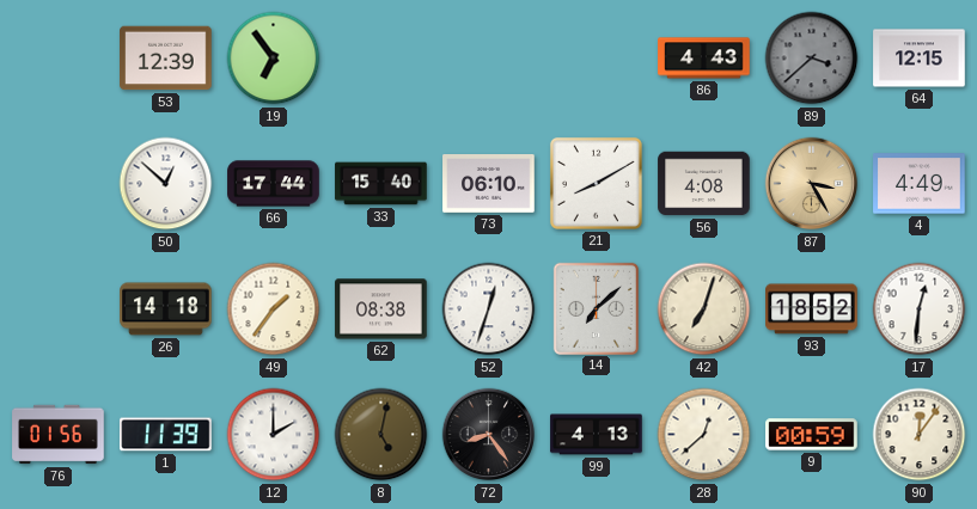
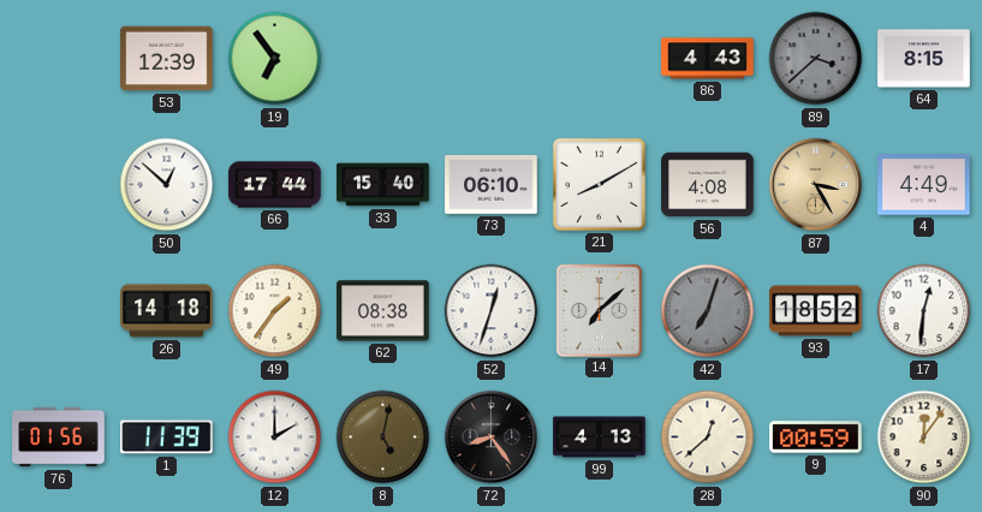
64: 12:15 -> 8:15
42 dial: cream -> grey
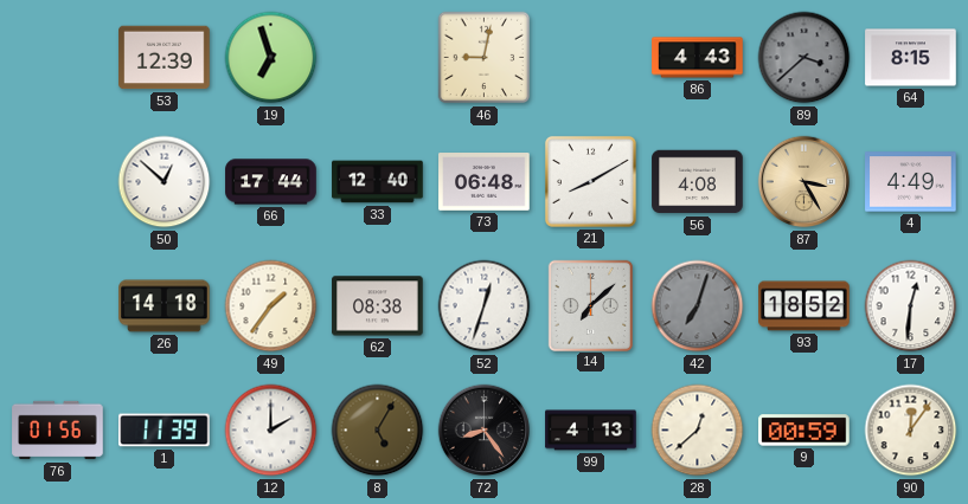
19: 6:54 -> 6:57
46: none -> 9:02
33: 15:40 -> 12:40
73: 06:10 -> 06:48
8: 5:02 -> 5:05
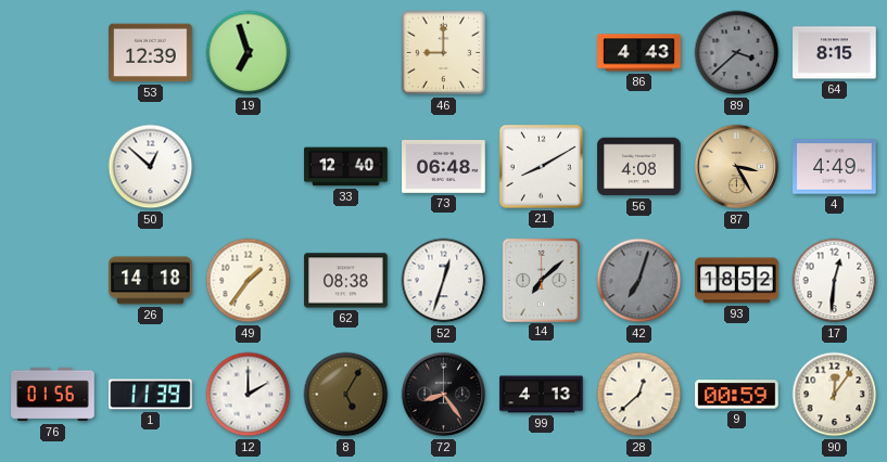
46: 9:02 -> 9:00
66: 17:44 -> none
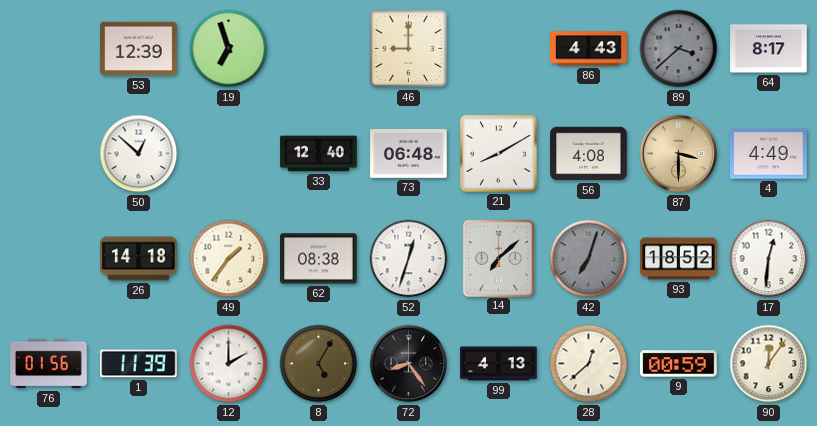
64: 8:15 -> 8:17
87: 3:25 -> 3:30
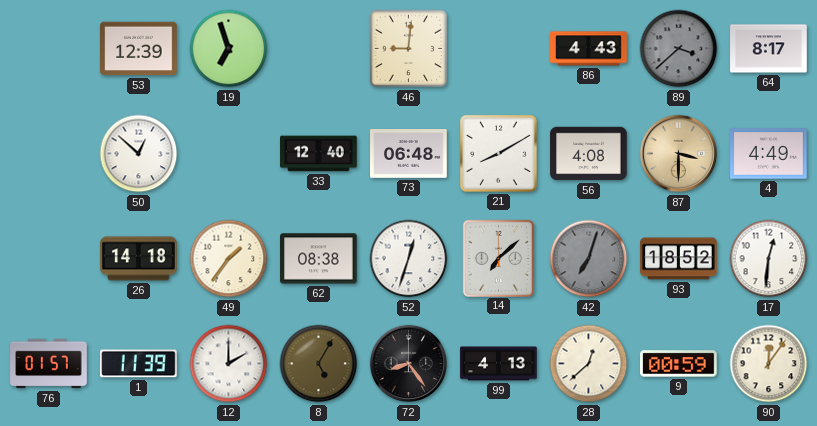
46: 9:00 -> 9:01
76: 01:56 -> 01:57
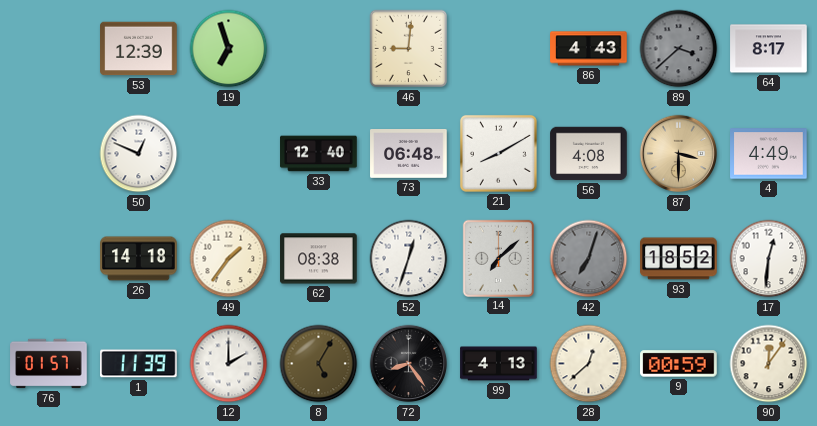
50: 12:52 -> 12:49
